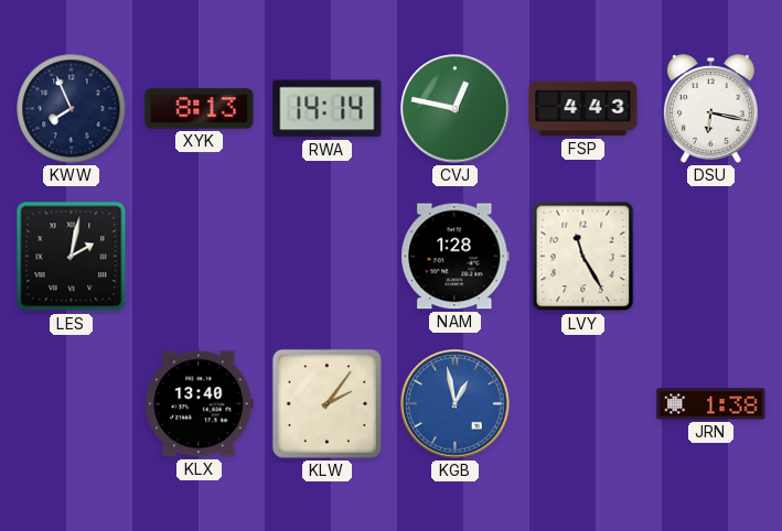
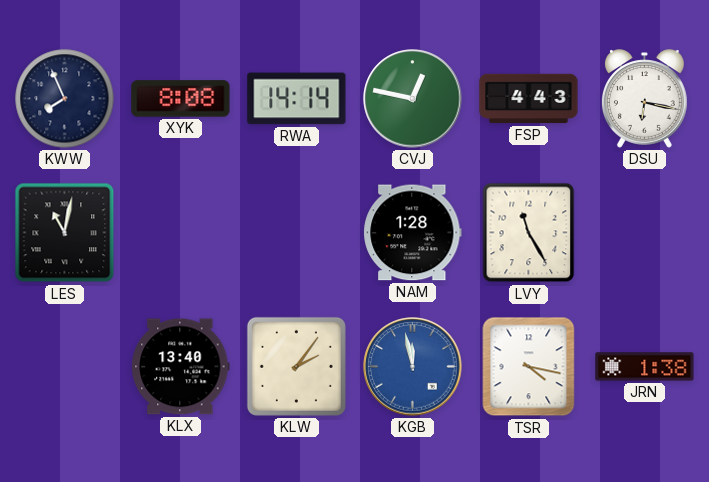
XYK: 8:13 -> 8:08
LES: 2:02 -> 11:02
KGB: 12:58 -> 11:58
TSR: none -> 4:17
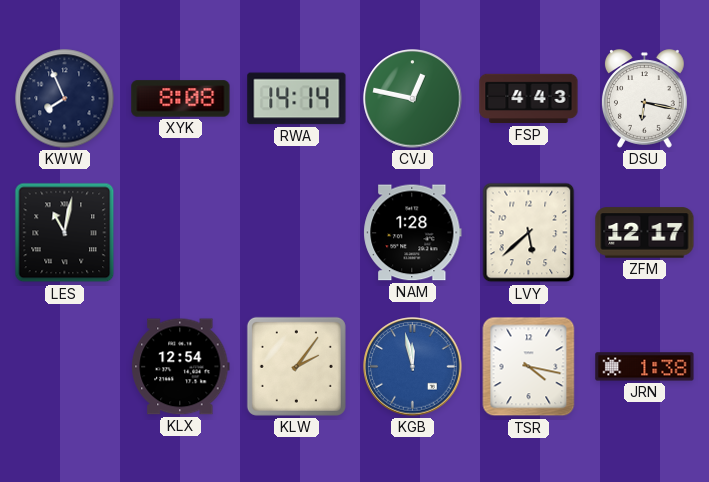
LVY: 11:25 -> 5:38
ZFM: none -> 12:17
KLX: 13:40 -> 12:54
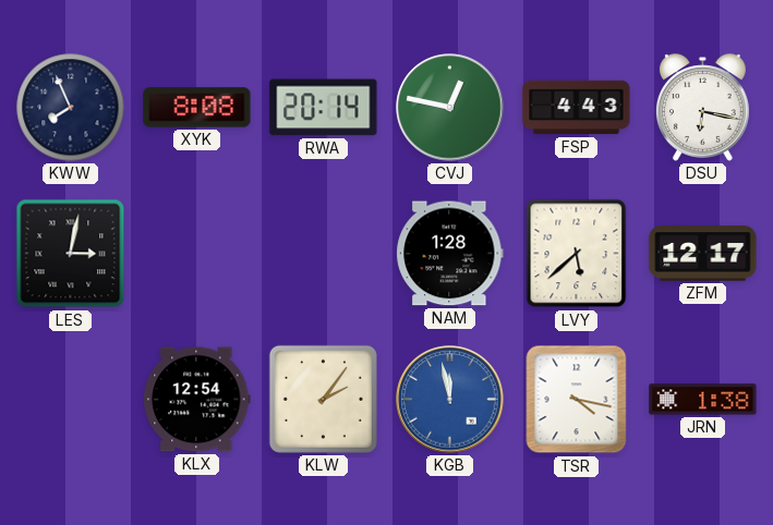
RWA: 14:14 -> 20:14
LES: 11:02 -> 3:02
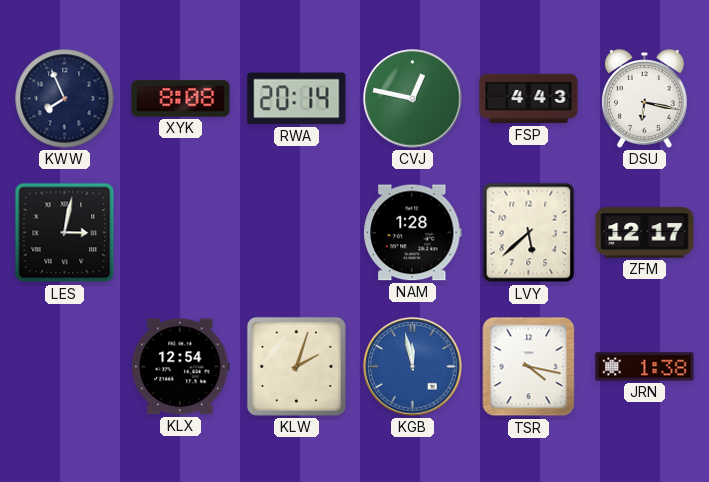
KLW: 2:06 -> 2:03
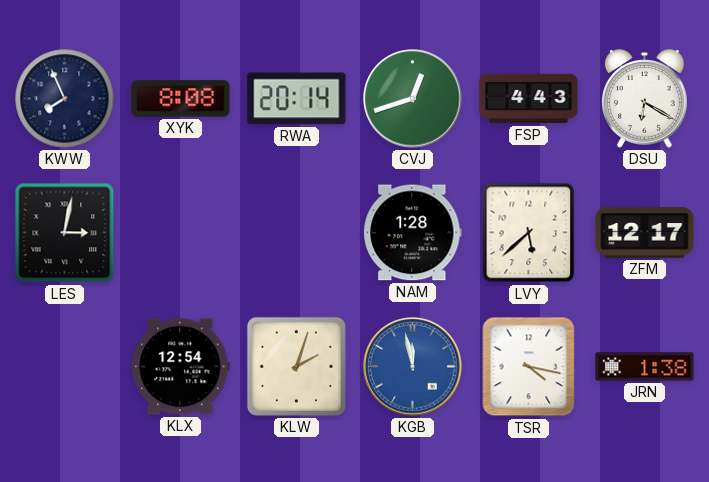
CVJ: 12:47 -> 12:42
DSU: 6:17 -> 6:20
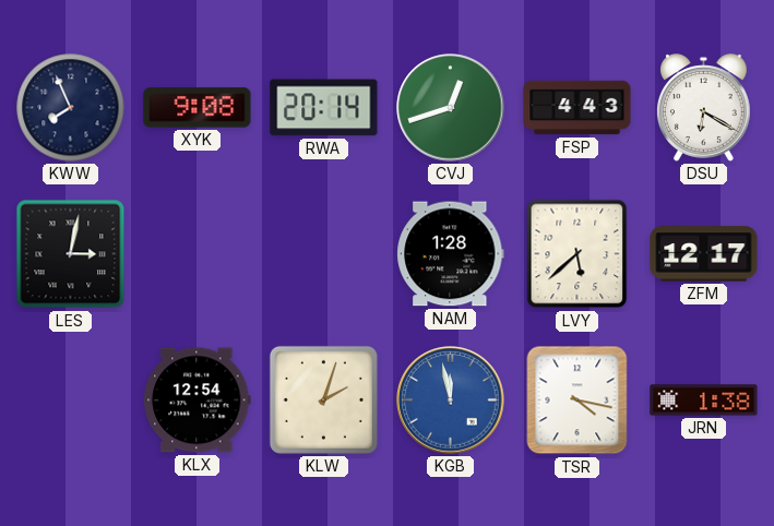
XYK: 8:08 -> 9:08
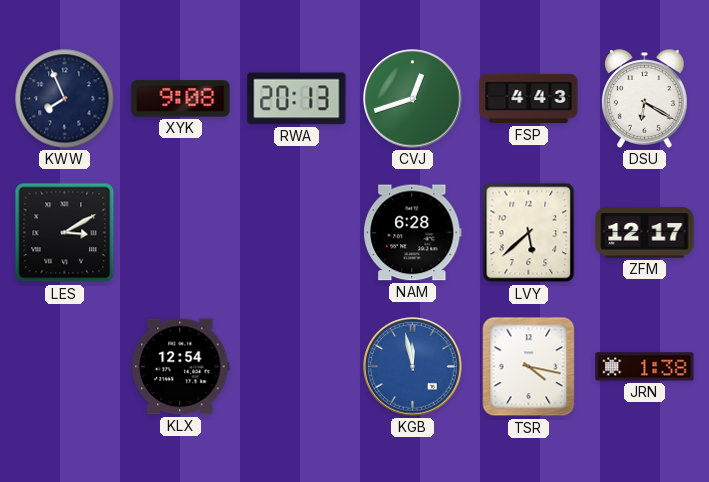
RWA: 20:14 -> 20:13
LES: 3:02 -> 3:10
NAM: 1:28 -> 6:28
KLW: 2:03 -> none
